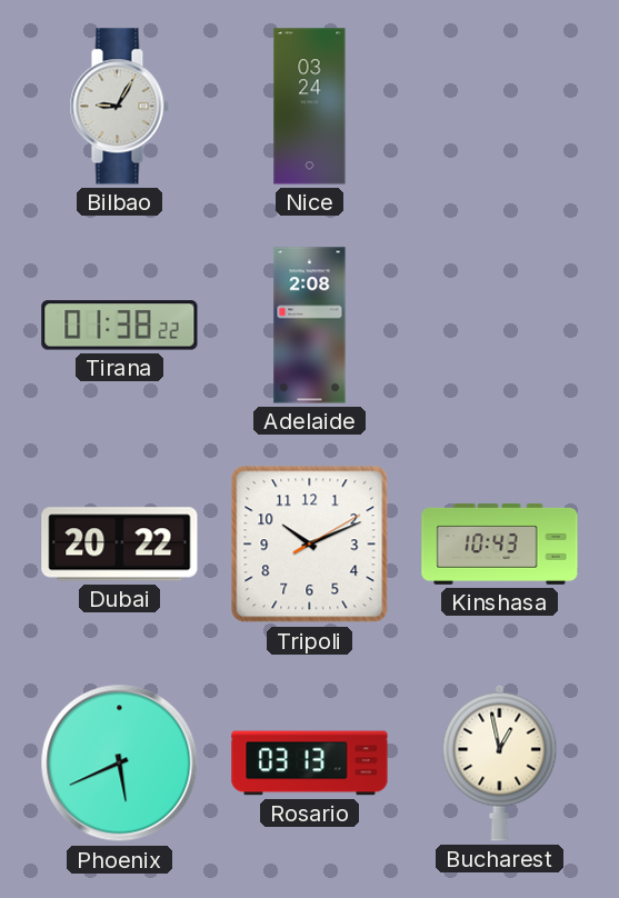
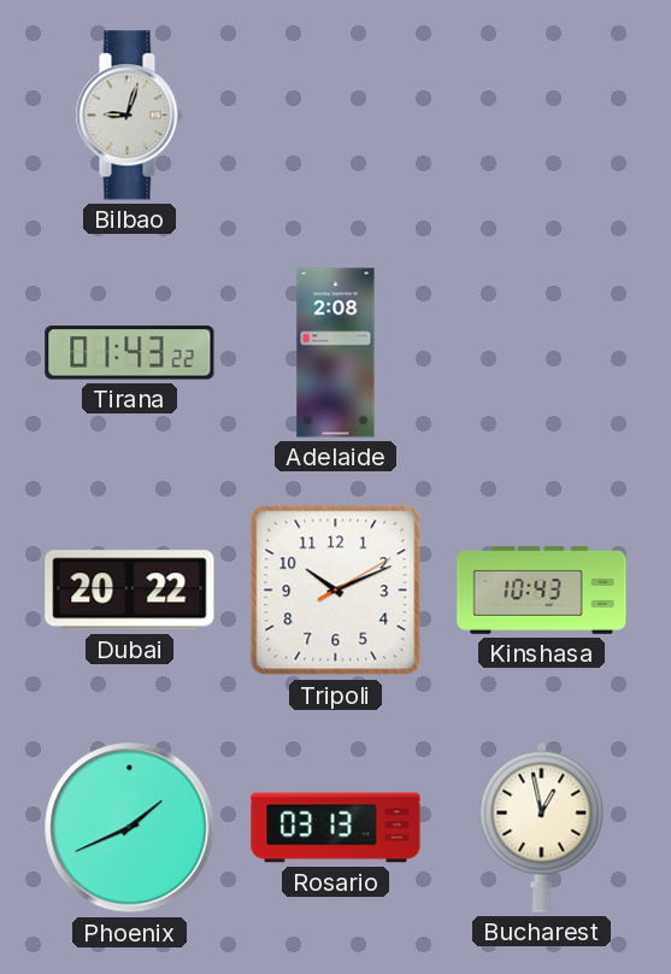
Bilbao: 9:05 -> 9:03
Nice: 03:24 -> none
Tirana: 01:38 -> 01:43
Phoenix: 5:41 -> 1:41
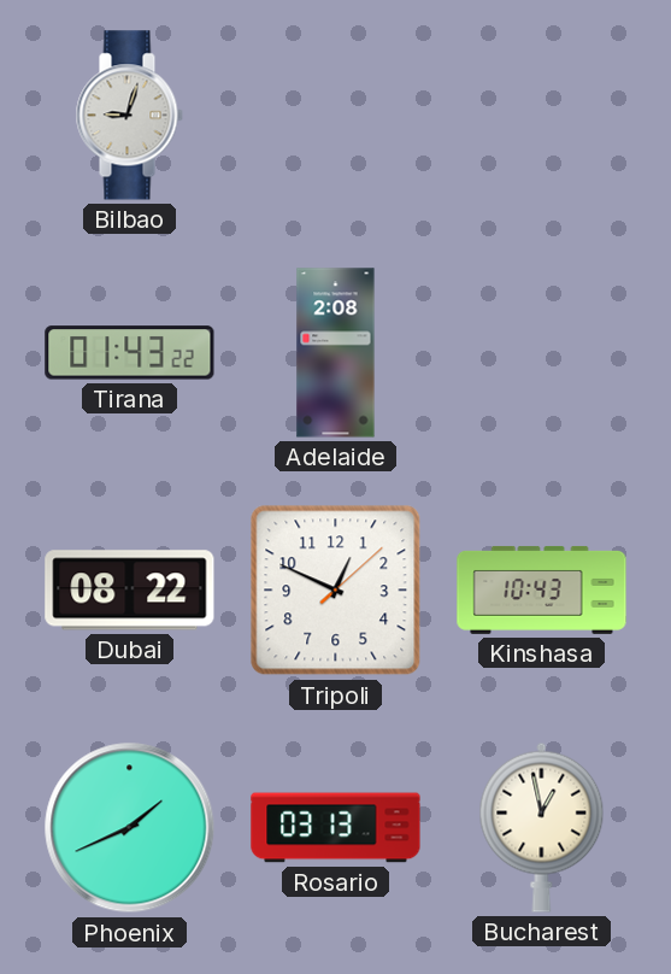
Dubai: 20:22 -> 08:22
Tripoli: 10:11 -> 12:49
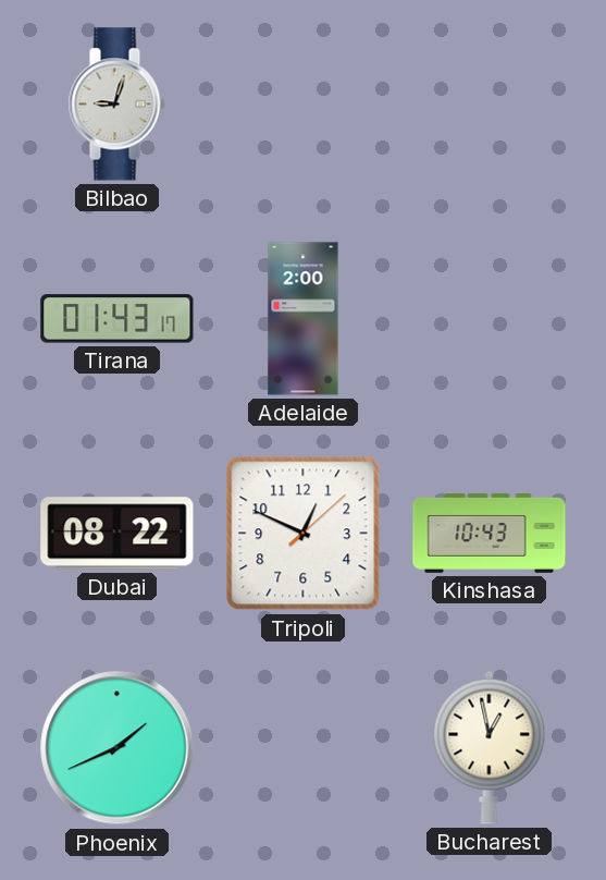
Tirana: 01:43:22 -> 01:43:17
Adelaide: 2:08 -> 2:00
Rosario: 03:13 -> none
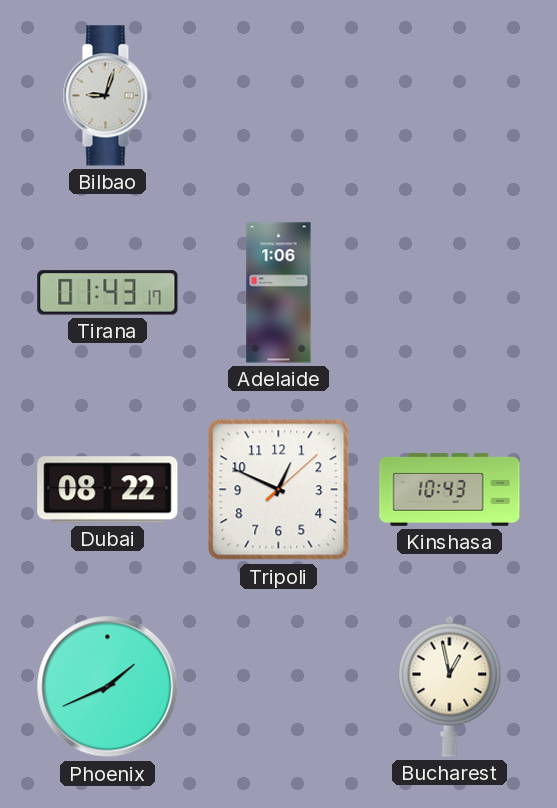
Adelaide: 2:00 -> 1:06
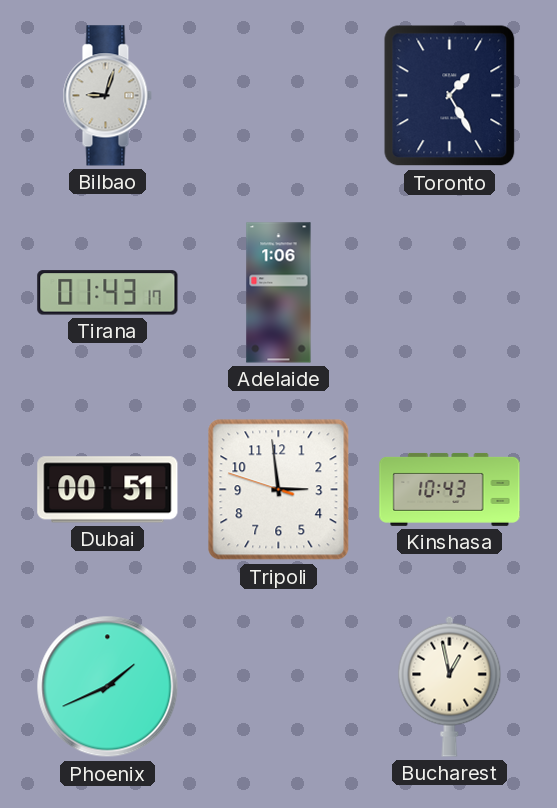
Toronto: none -> 1:25
Dubai: 08:22 -> 00:51
Tripoli: 12:49 -> 2:58
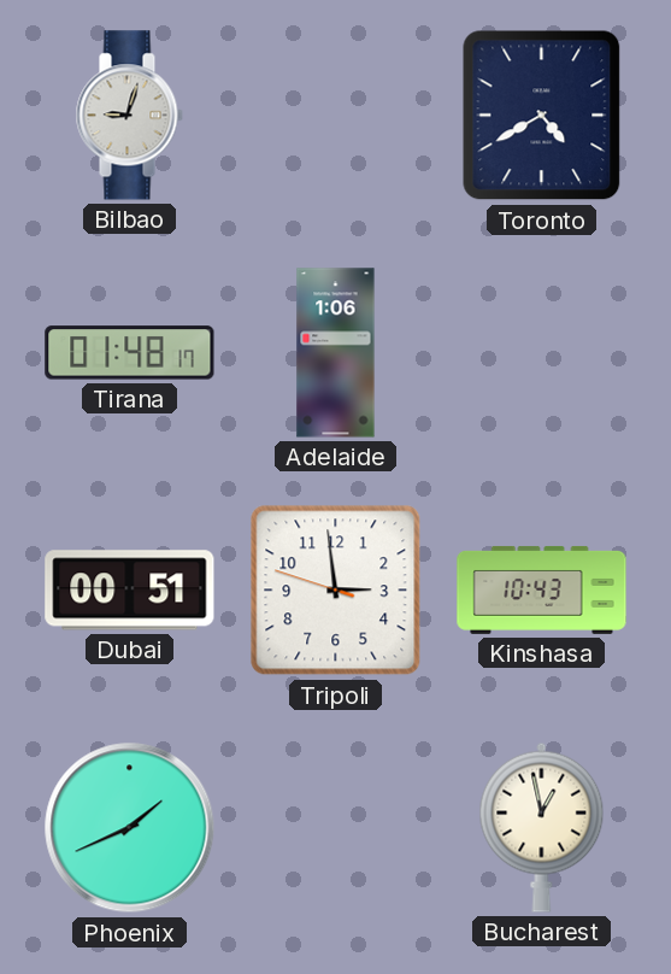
Toronto: 1:25 -> 4:40
Tirana: 01:43 -> 01:48
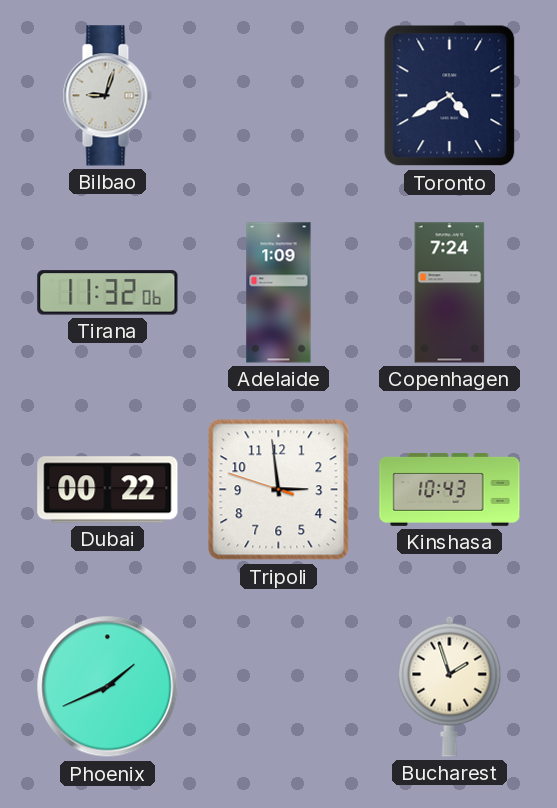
Tirana: 01:48 -> 11:32
Adelaide: 1:06 -> 1:09
Copenhagen: none -> 7:24
Dubai: 00:51 -> 00:22
Bucharest: 12:58 -> 1:57
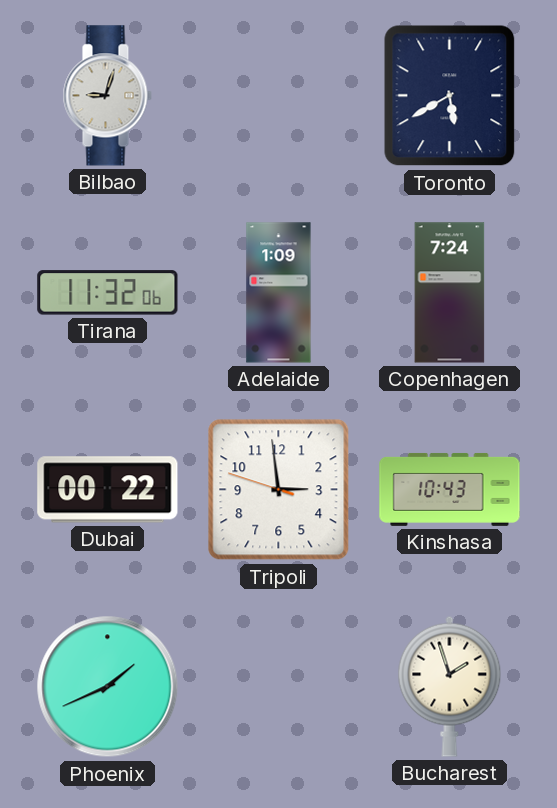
Toronto: 4:40 -> 5:40
